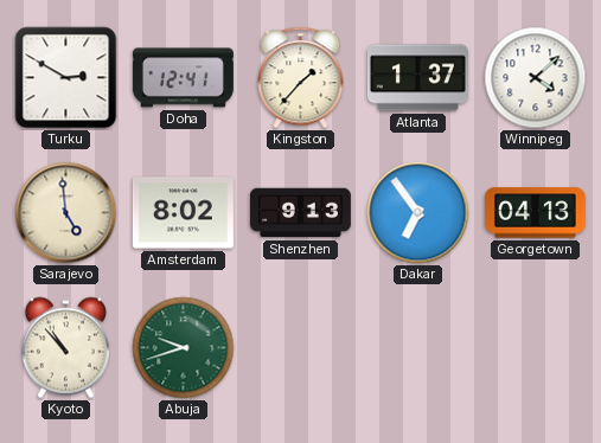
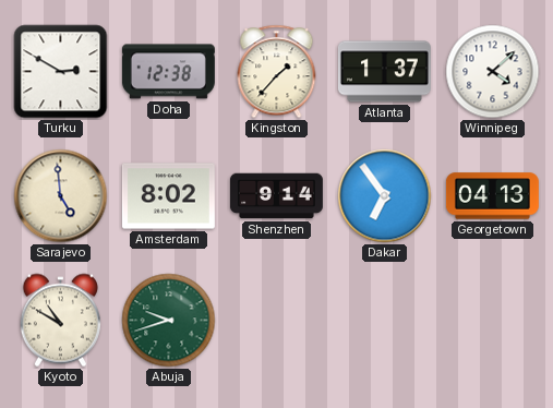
Doha: 12:41 -> 12:38
Shenzhen: 9:13 -> 9:14
Kyoto: 10:53 -> 10:50
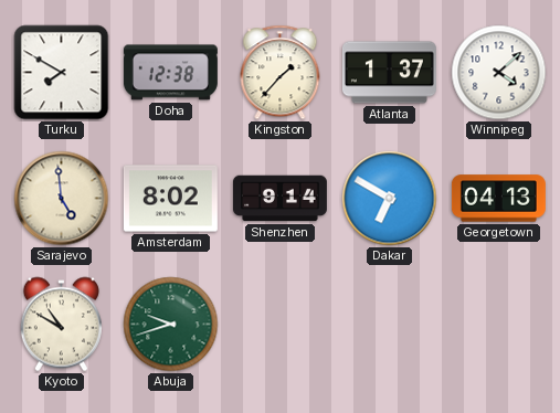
Turku: 2:50 -> 7:50
Dakar: 6:54 -> 6:50
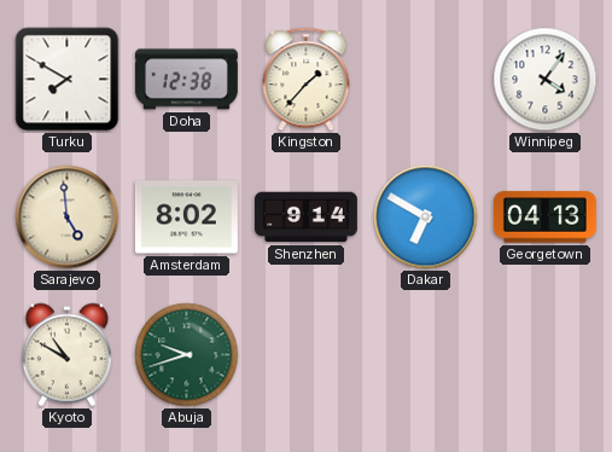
Atlanta: 1:37 -> none
Winnipeg: 4:08 -> 4:06
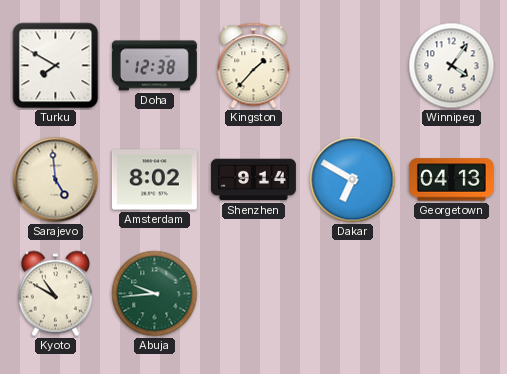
Abuja: 9:42 -> 9:44
